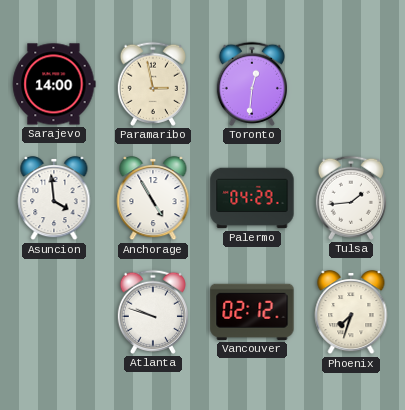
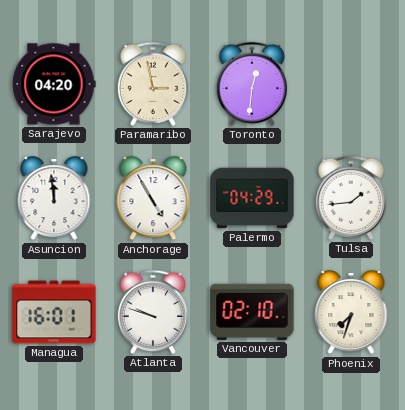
Sarajevo: 14:00 -> 04:20
Asuncion: 3:59 -> 11:59
Managua: none -> 16:01
Vancouver: 02:12 -> 02:10
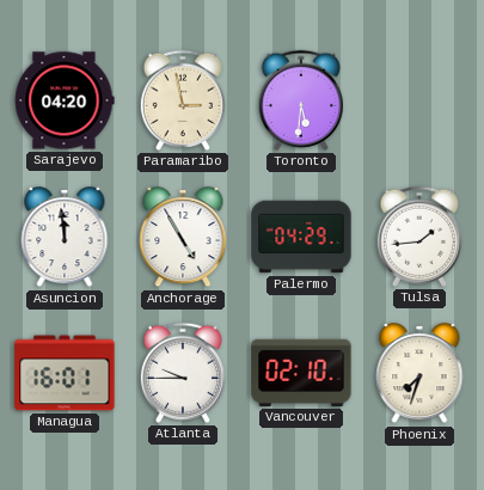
Toronto: 12:31 -> 5:31
Atlanta: 9:48 -> 9:45
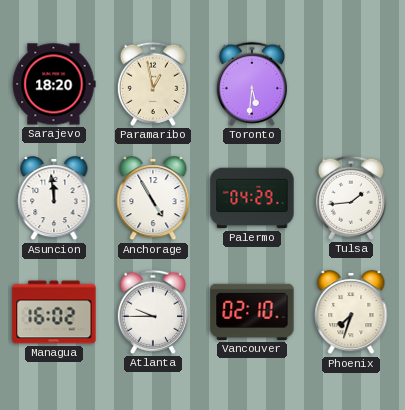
Sarajevo: 04:20 -> 18:20
Paramaribo: 2:58 -> 12:58
Managua: 16:01 -> 16:02
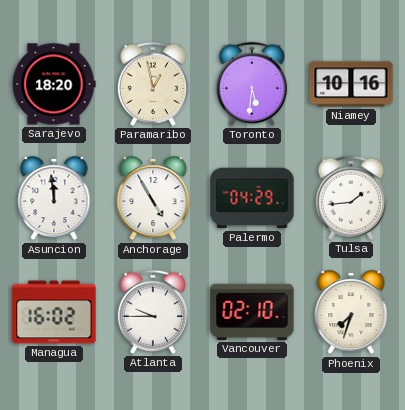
Niamey: none -> 10:16
